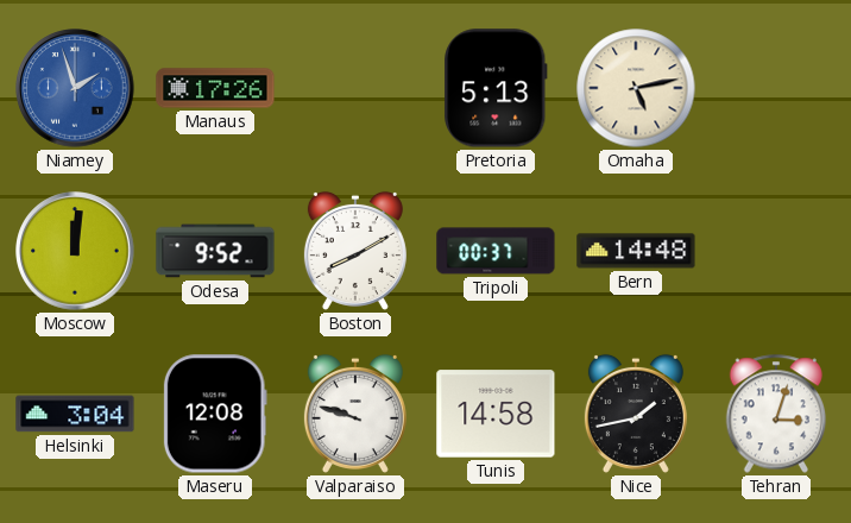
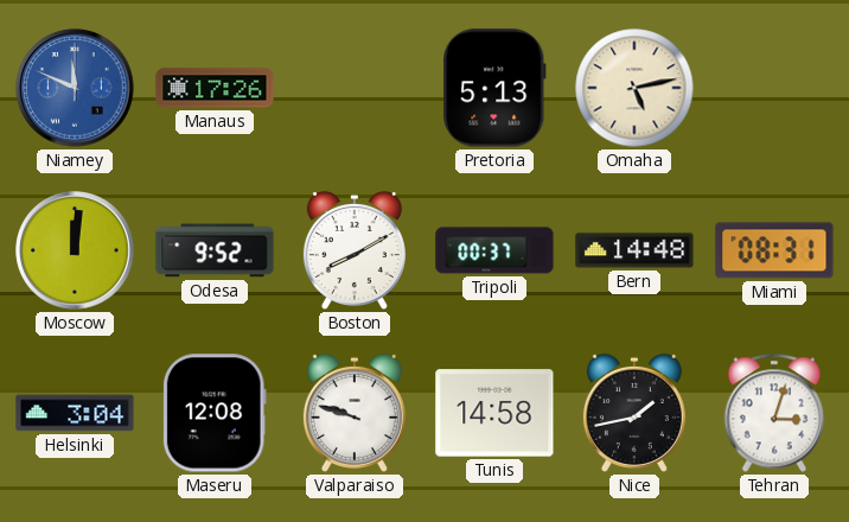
Niamey: 1:57 -> 11:49
Miami: none -> 08:31
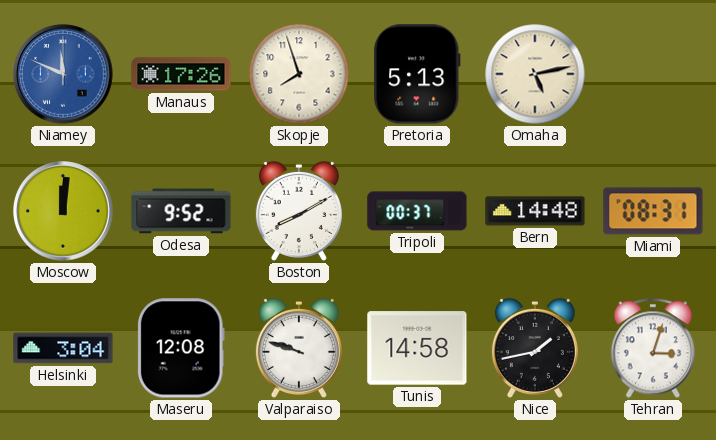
Skopje: none -> 7:57
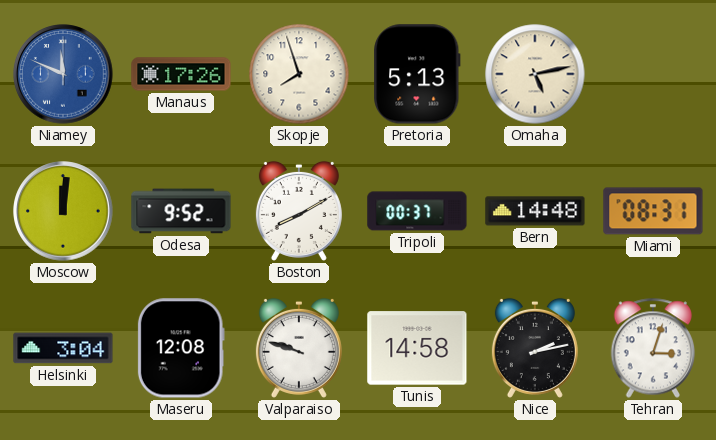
Nice: 1:43 -> 2:13
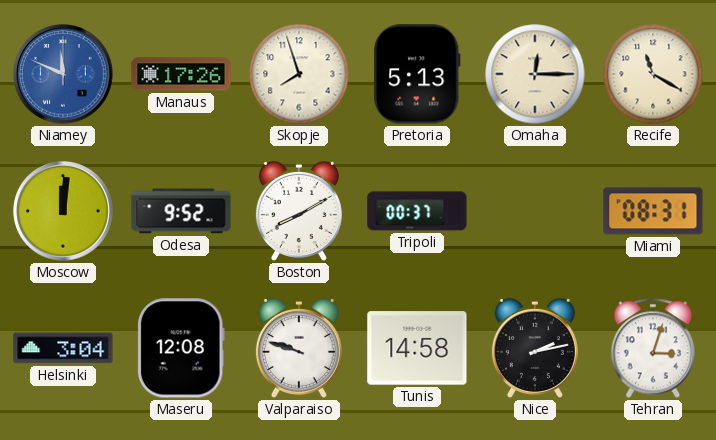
Omaha: 5:13 -> 12:15
Recife: none -> 11:20
Bern: 14:48 -> none
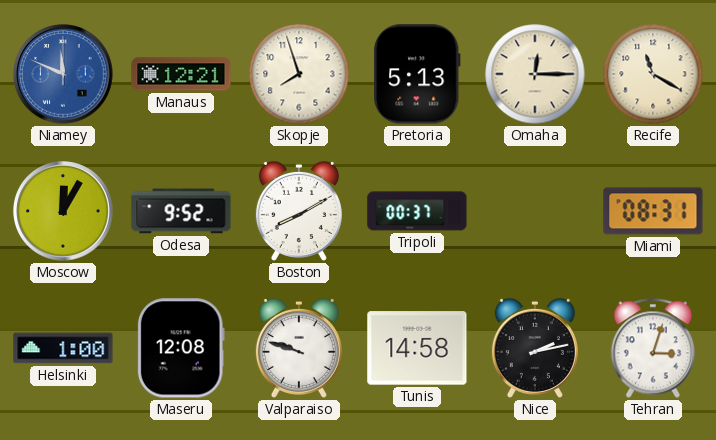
Manaus: 17:26 -> 12:21
Moscow: 12:01 -> 12:05
Helsinki: 3:04 -> 1:00
